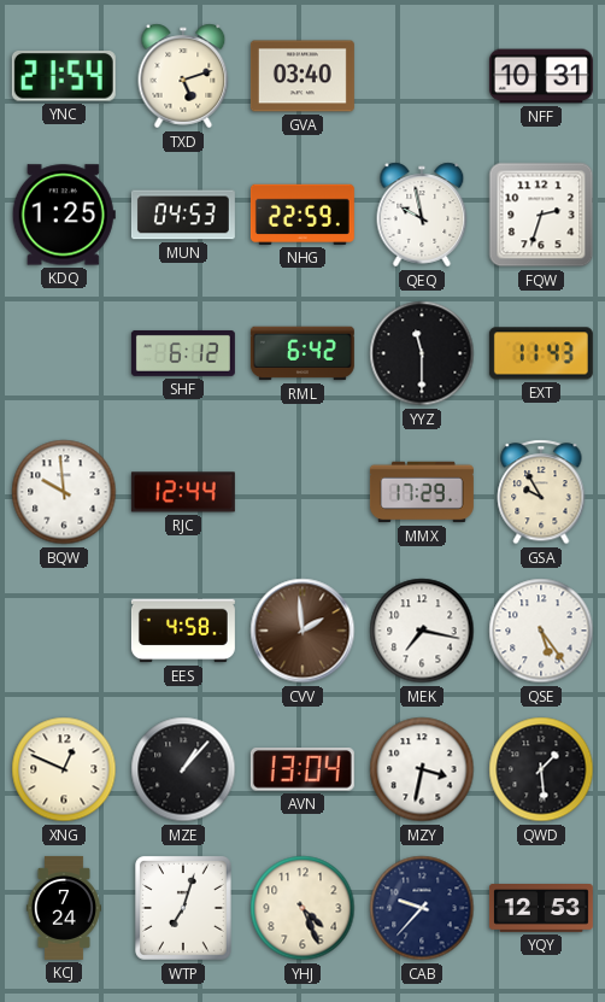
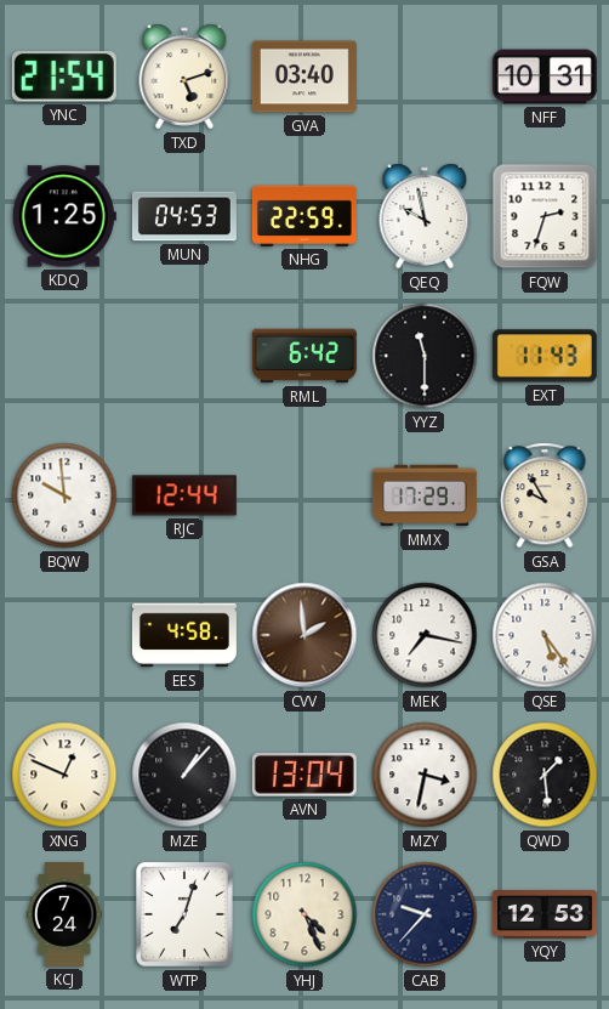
SHF: 6:12 -> none
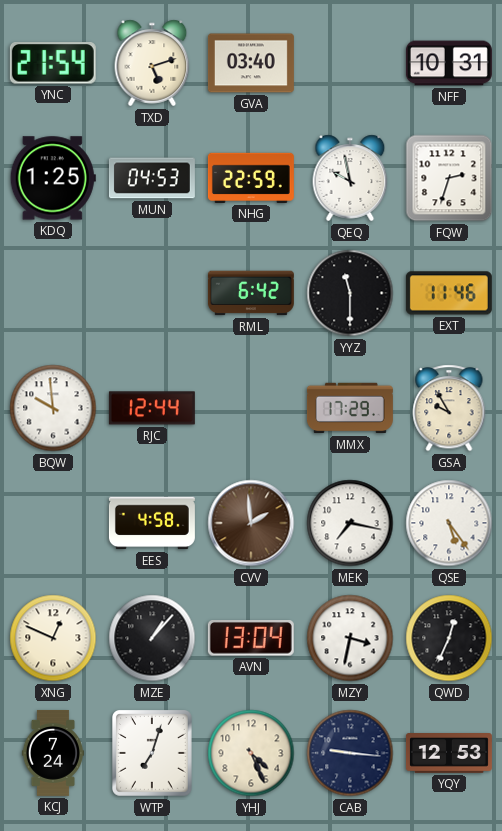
EXT: 11:43 -> 11:46
QWD: 1:29 -> 12:34
CAB: 9:37 -> 9:16
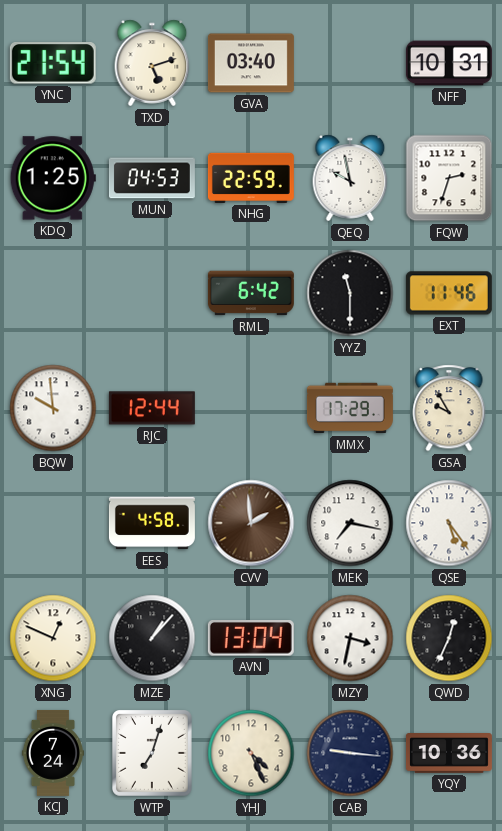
YQY: 12:53 -> 10:36
